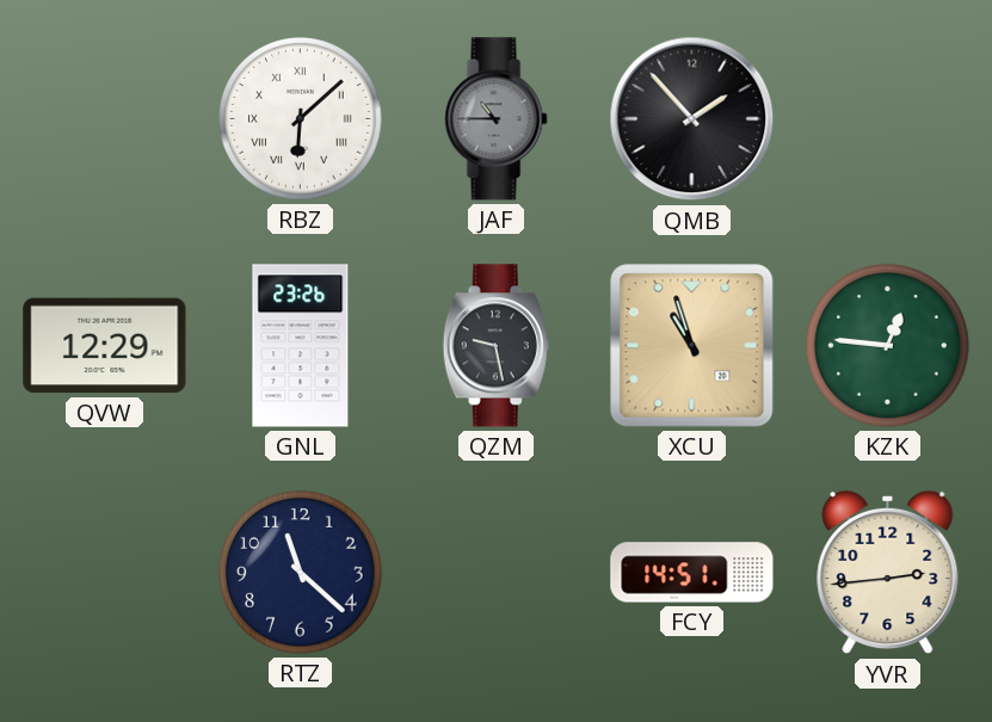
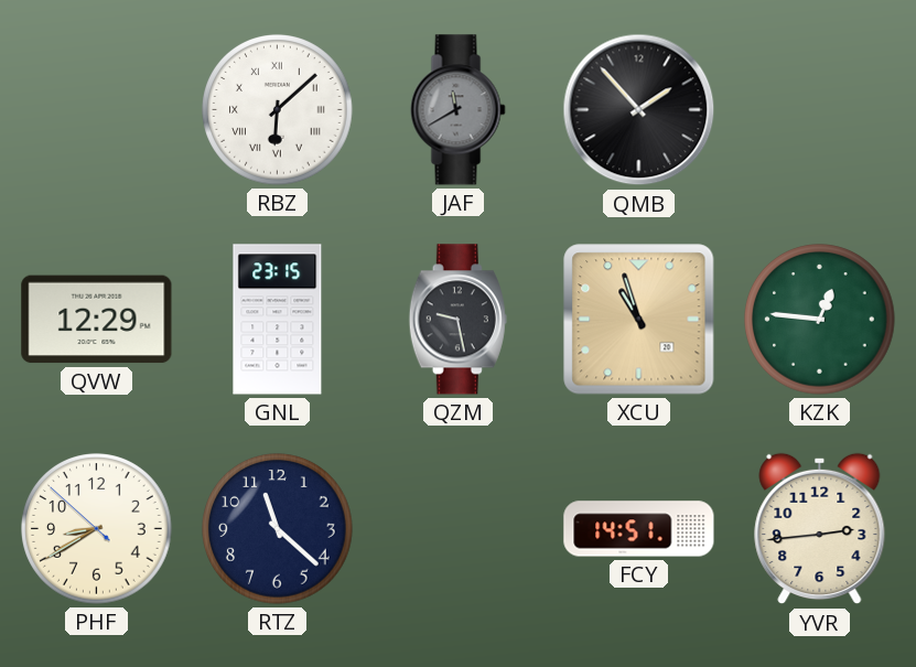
JAF: 10:45 -> 11:40
GNL: 23:26 -> 23:15
PHF: none -> 8:39
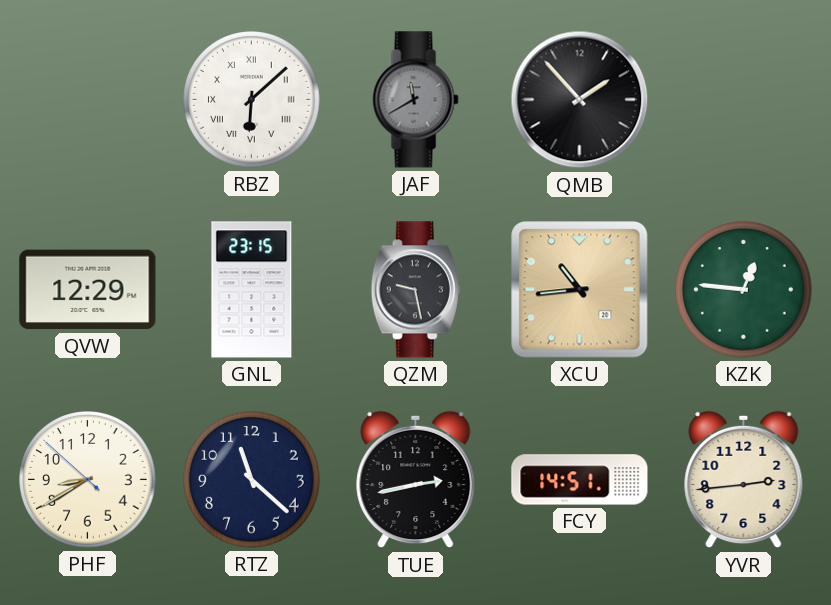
XCU: 10:57 -> 10:44
TUE: none -> 2:43
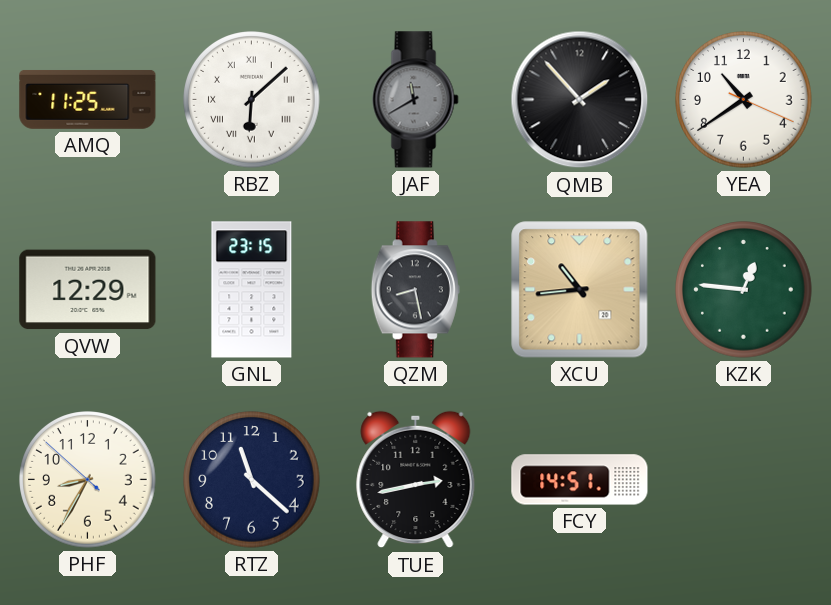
AMQ: none -> 11:25
YEA: none -> 10:39
QZM: 9:28 -> 8:28
PHF: 8:39 -> 8:34
YVR: 2:44 -> none
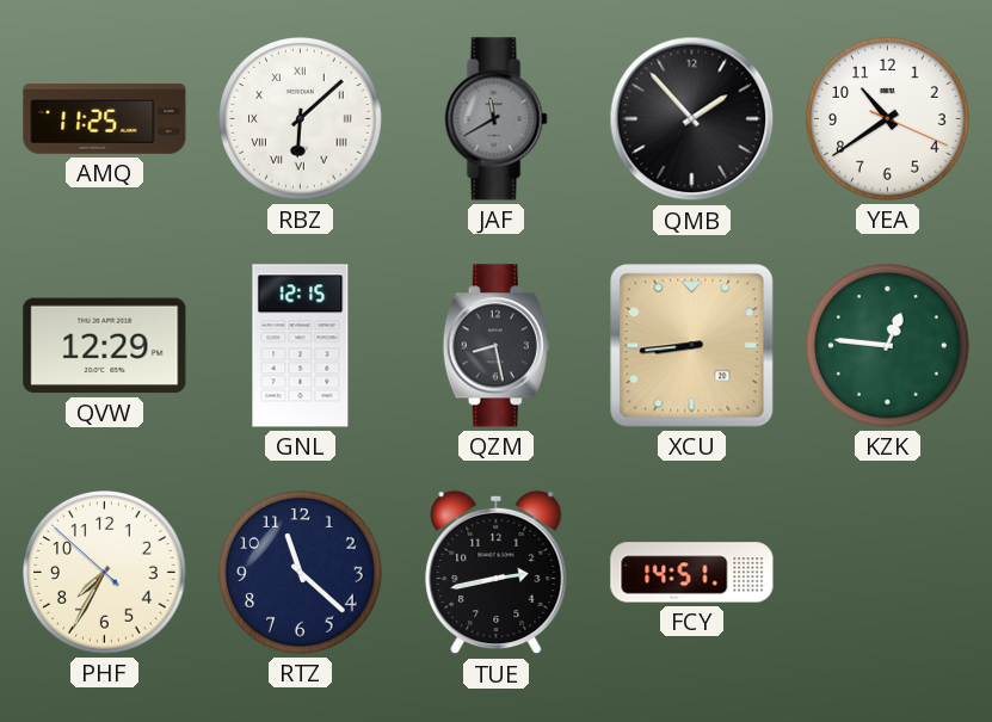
GNL: 23:15 -> 12:15
XCU: 10:44 -> 8:44
PHF: 8:34 -> 7:34
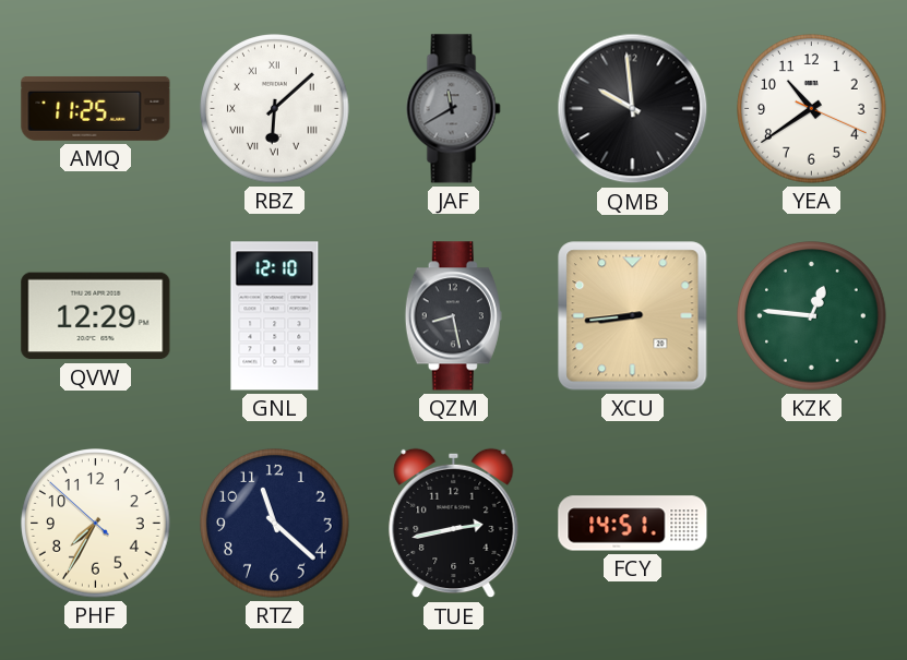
QMB: 1:53 -> 9:59
GNL: 12:15 -> 12:10
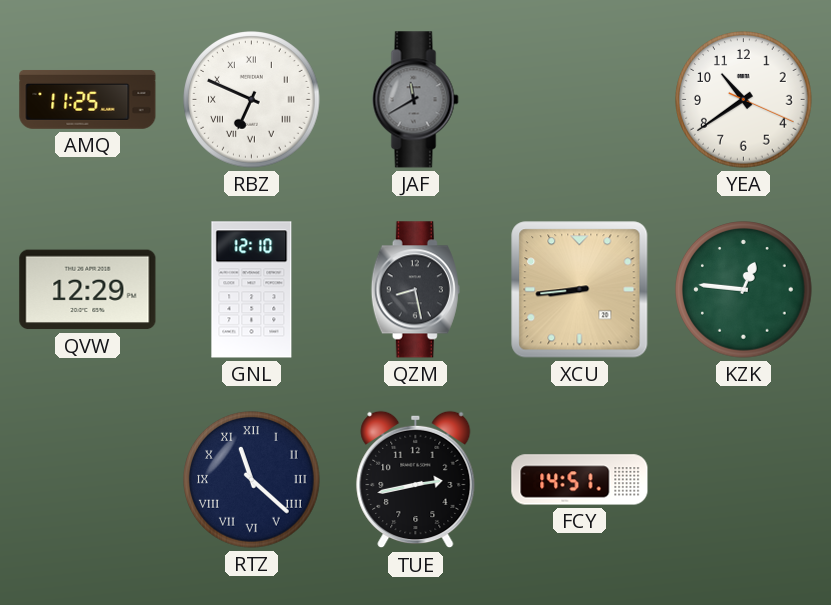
RBZ: 6:08 -> 6:49
QMB: 9:59 -> none
PHF: 7:34 -> none
RTZ numerals: Arabic -> Roman
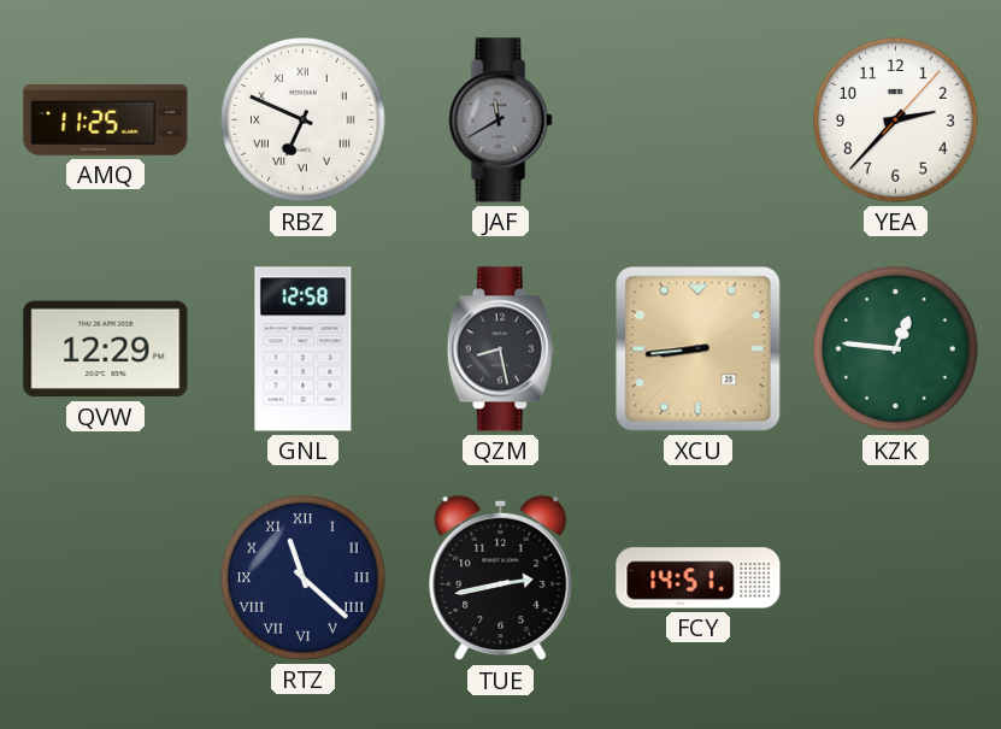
YEA: 10:39 -> 2:37
GNL: 12:10 -> 12:58
